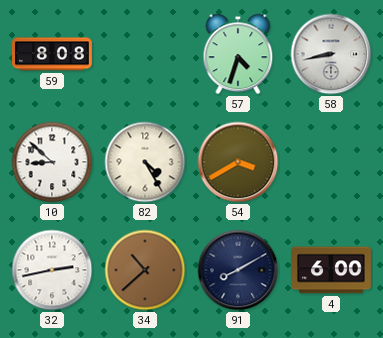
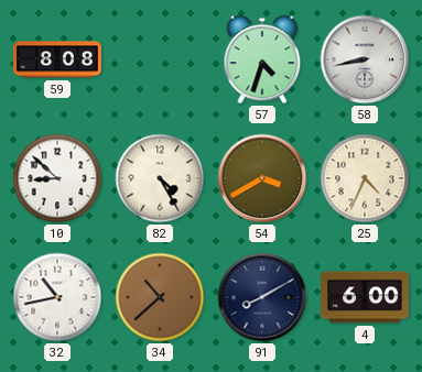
25: none -> 4:34
32: 2:43 -> 10:43
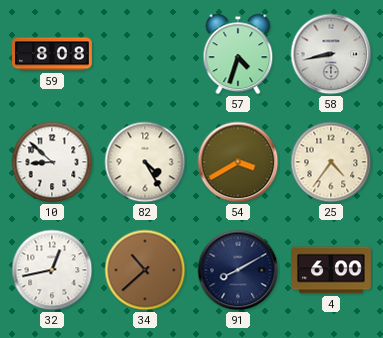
25: 4:34 -> 4:36
32: 10:43 -> 12:43
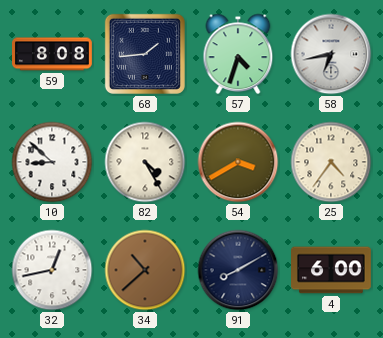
68: none -> 1:44
58: 8:43 -> 6:43
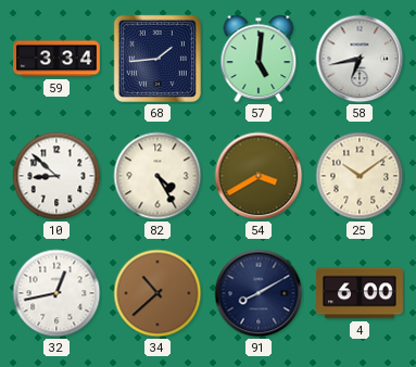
59: 8:08 -> 3:34
57: 4:33 -> 5:01
25: 4:36 -> 10:09
